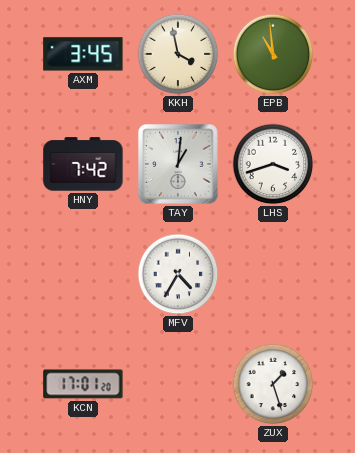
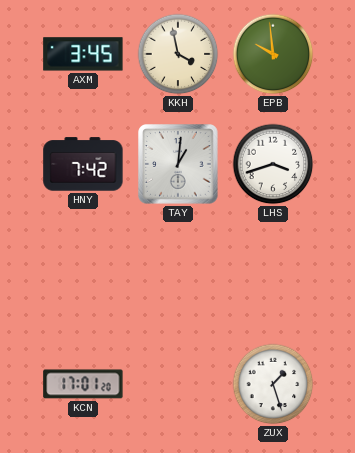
EPB: 10:59 -> 9:59
MFV: 4:35 -> none
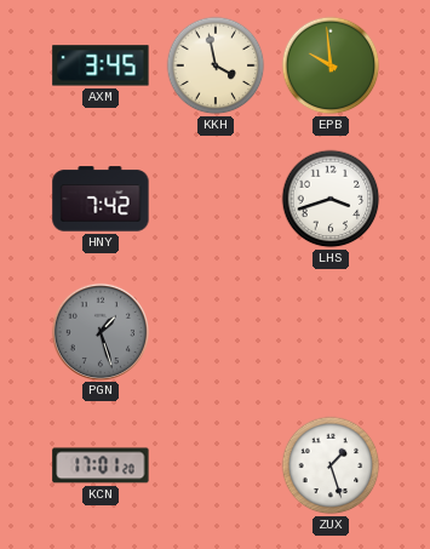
TAY: 1:01 -> none
PGN: none -> 1:27
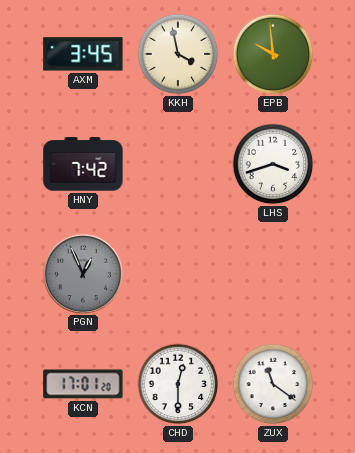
PGN: 1:27 -> 12:56
CHD: none -> 12:30
ZUX: 1:27 -> 11:21
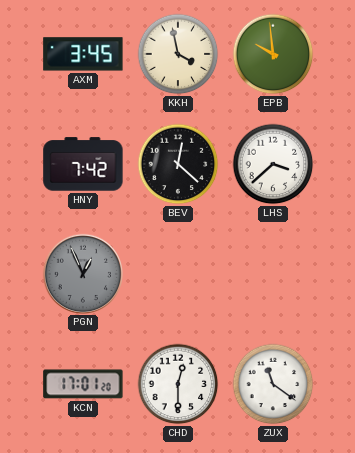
BEV: none -> 12:22
LHS: 3:42 -> 3:38
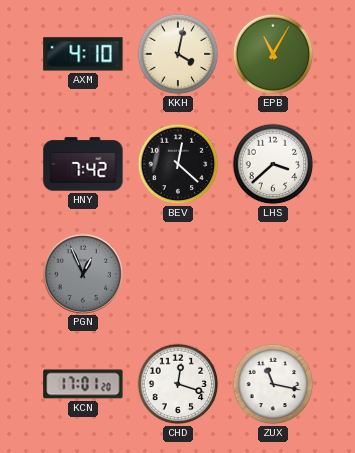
AXM: 3:45 -> 4:10
KKH: 3:58 -> 4:02
EPB: 9:59 -> 11:05
CHD: 12:30 -> 12:18
ZUX: 11:21 -> 11:17
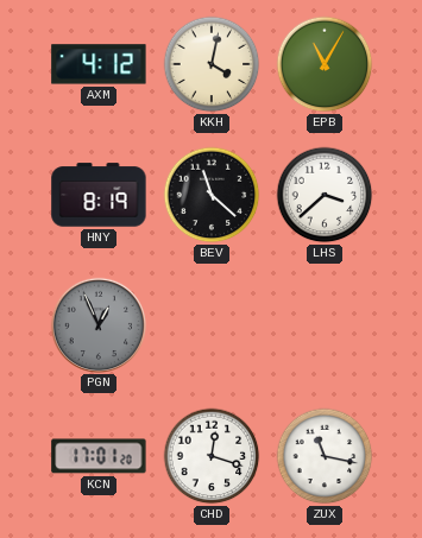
AXM: 4:10 -> 4:12
HNY: 7:42 -> 8:19
BEV: 12:22 -> 11:22
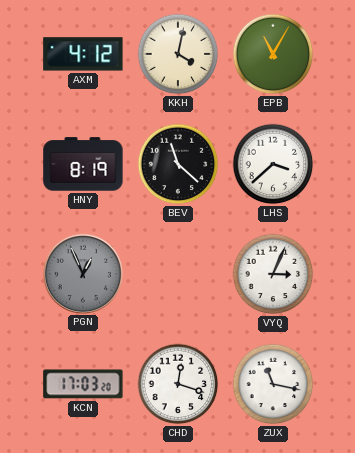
VYQ: none -> 3:04
KCN: 17:01 -> 17:03
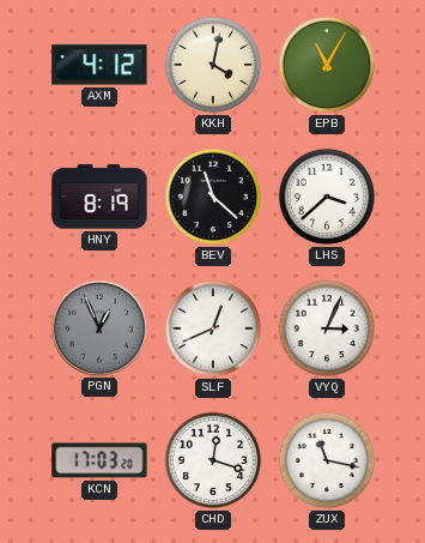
SLF: none -> 12:41
